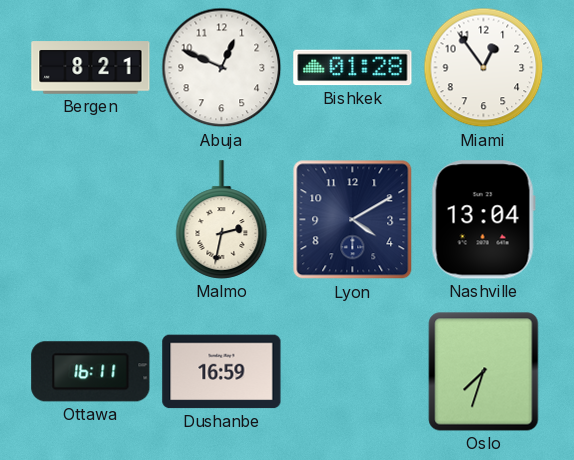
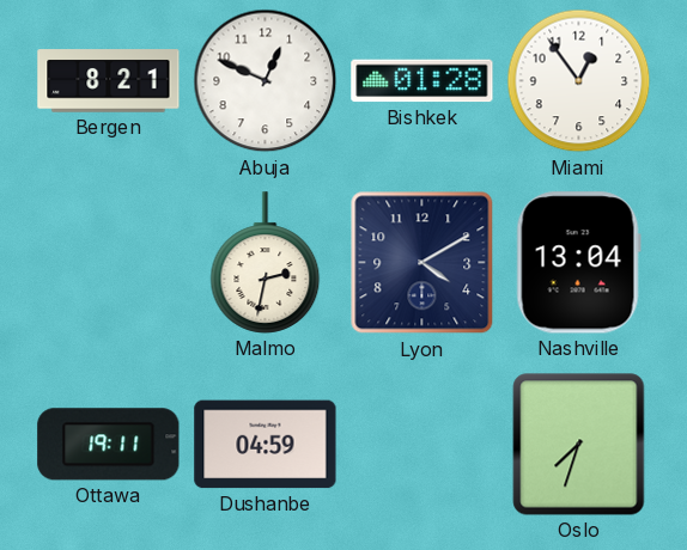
Ottawa: 16:11 -> 19:11
Dushanbe: 16:59 -> 04:59
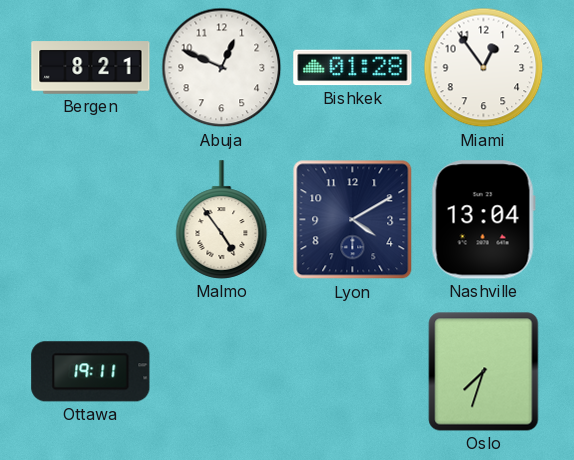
Malmo: 2:32 -> 4:54
Dushanbe: 04:59 -> none
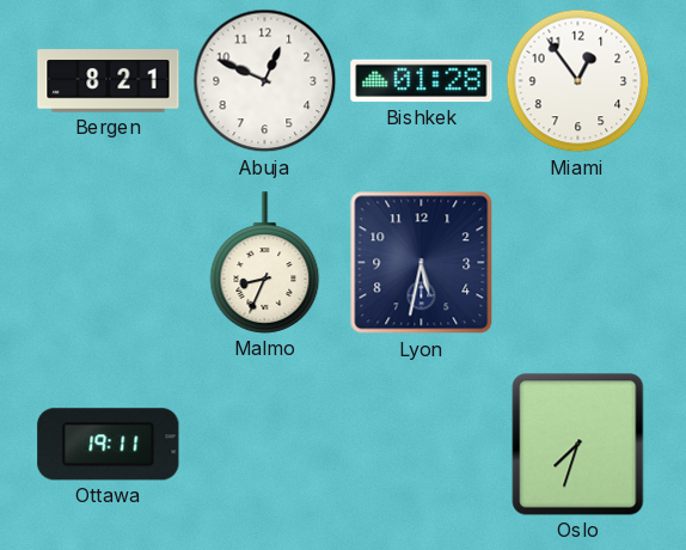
Malmo: 4:54 -> 8:34
Lyon: 4:10 -> 5:32
Nashville: 13:04 -> none
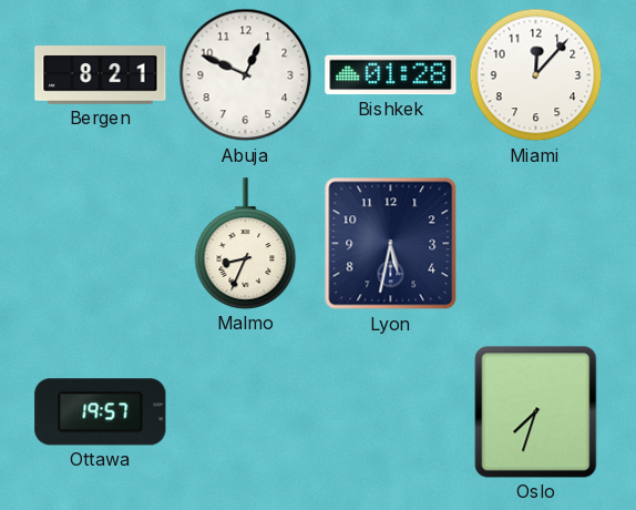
Miami: 12:54 -> 12:07
Ottawa: 19:11 -> 19:57
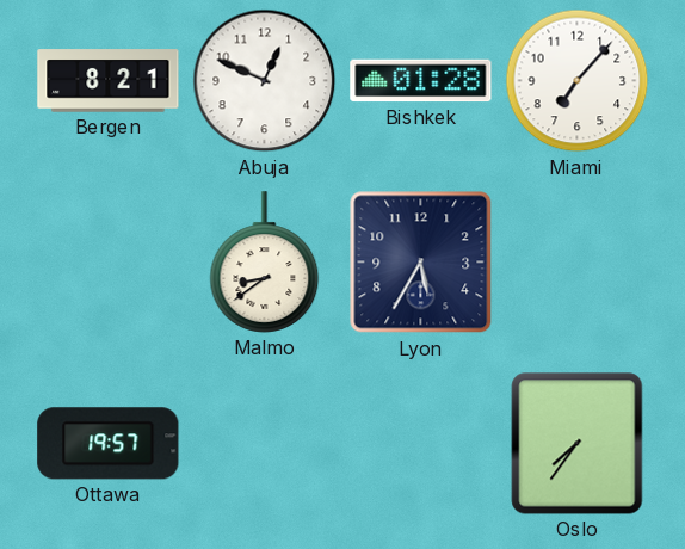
Miami: 12:07 -> 7:07
Malmo: 8:34 -> 8:39
Lyon: 5:32 -> 5:35
Oslo: 7:33 -> 7:36
